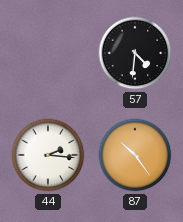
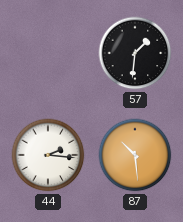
57: 4:31 -> 1:31
87: 10:24 -> 10:29
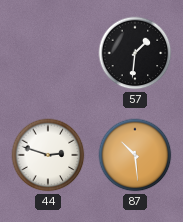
44: 2:16 -> 2:48
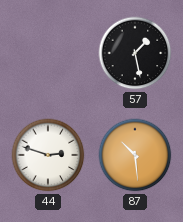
57: 1:31 -> 1:28
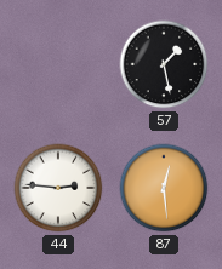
44: 2:48 -> 2:46
87: 10:29 -> 12:29
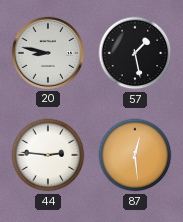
20: none -> 8:47
